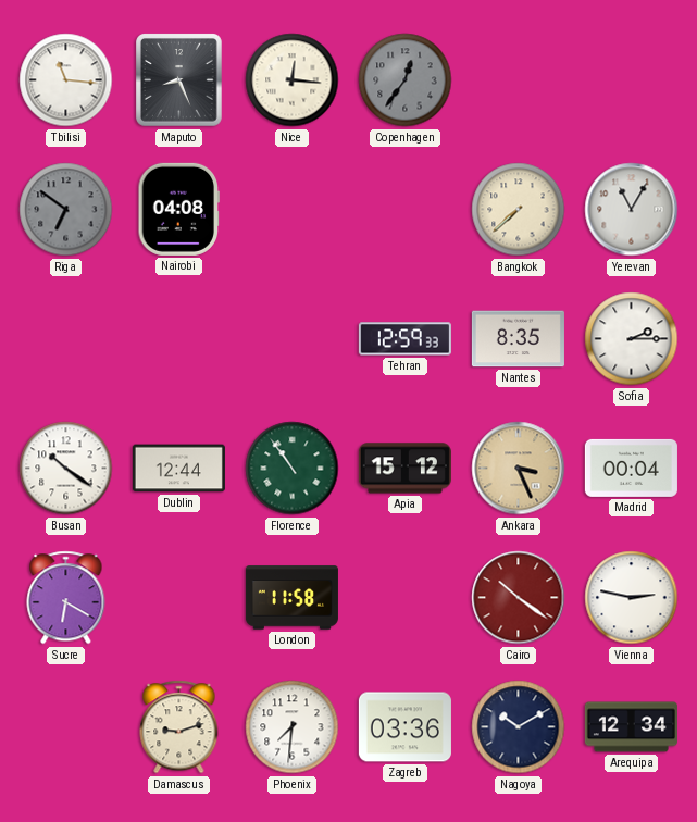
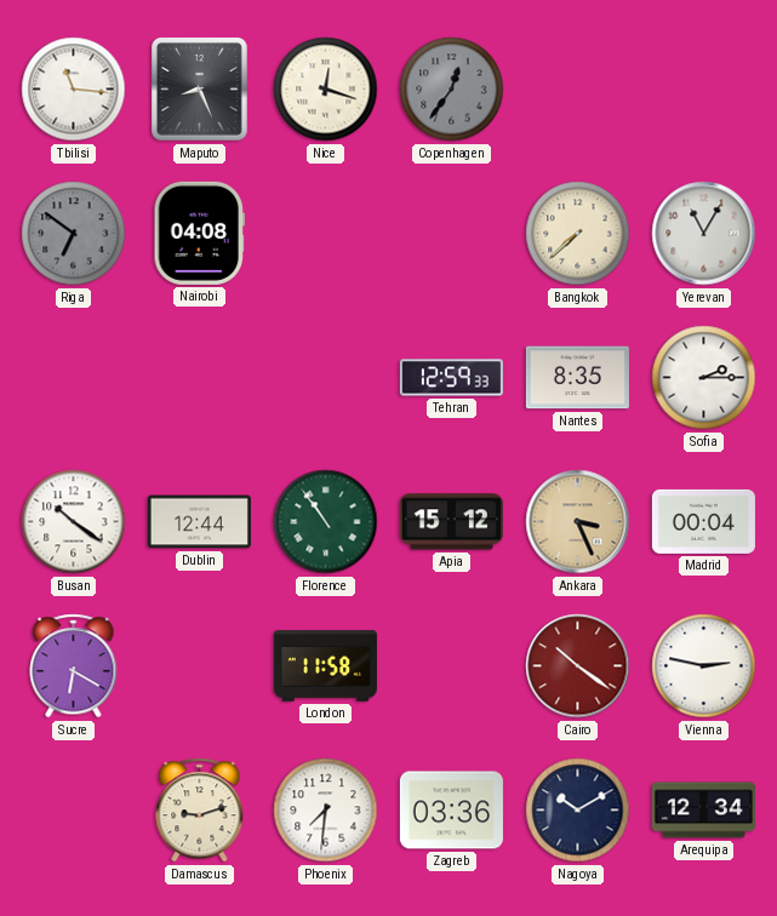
Nice: 12:16 -> 12:18
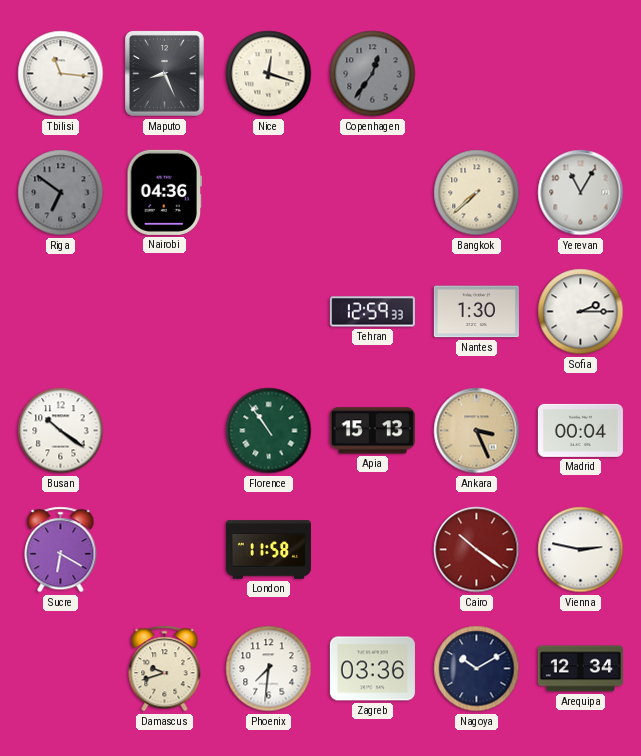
Nairobi: 04:08 -> 04:36
Nantes: 8:35 -> 1:30
Dublin: 12:44 -> none
Apia: 15:12 -> 15:13
Damascus: 9:12 -> 9:42
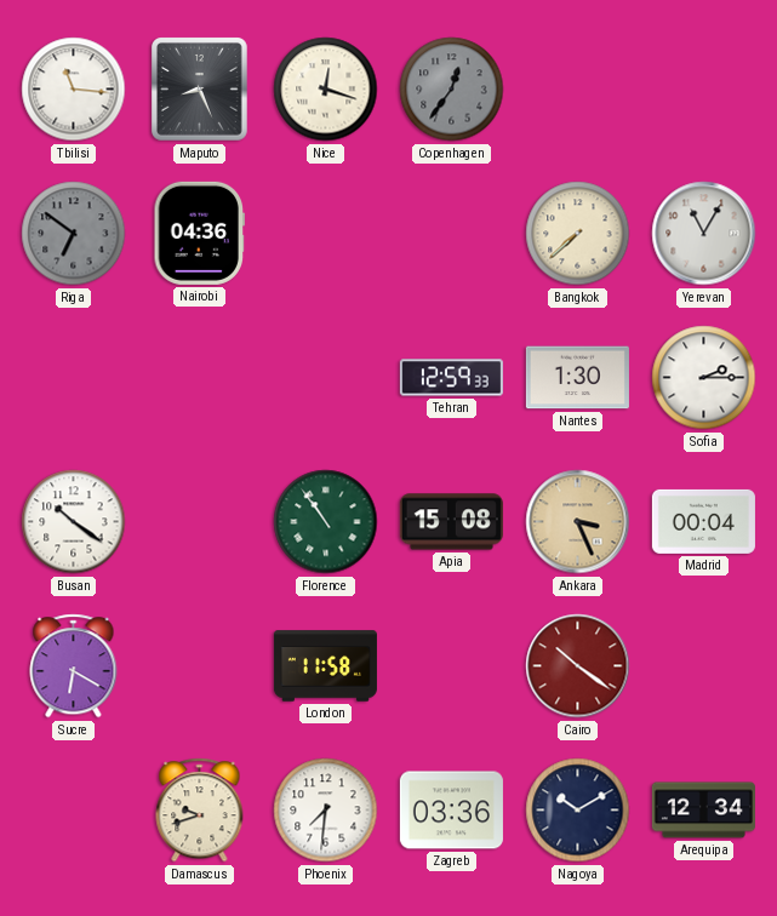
Apia: 15:13 -> 15:08
Vienna: 2:47 -> none
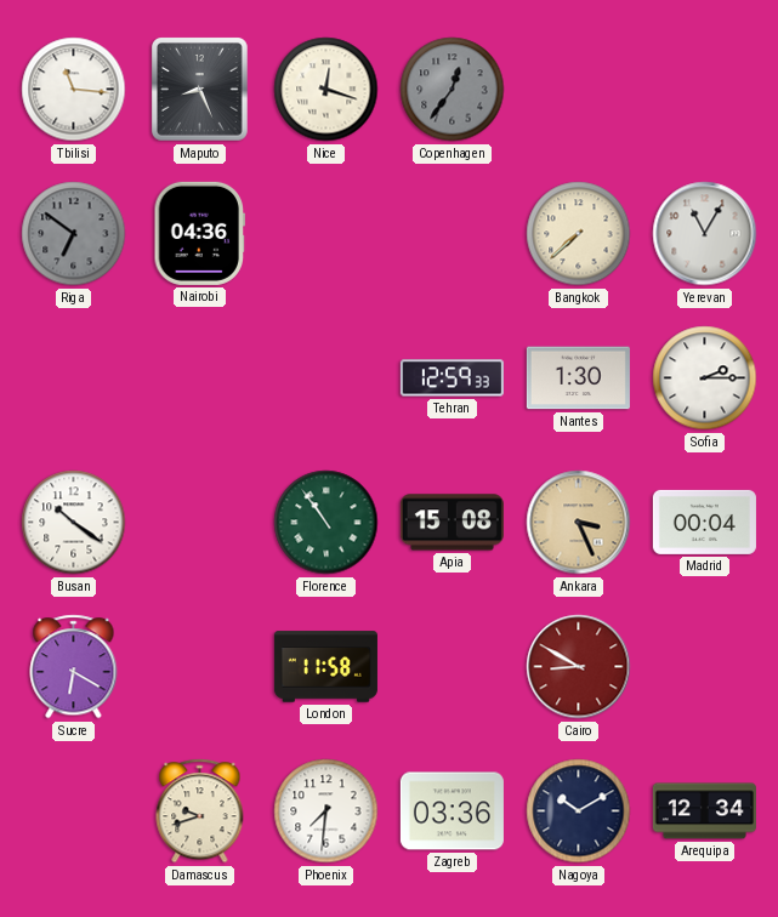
Cairo: 10:21 -> 8:50
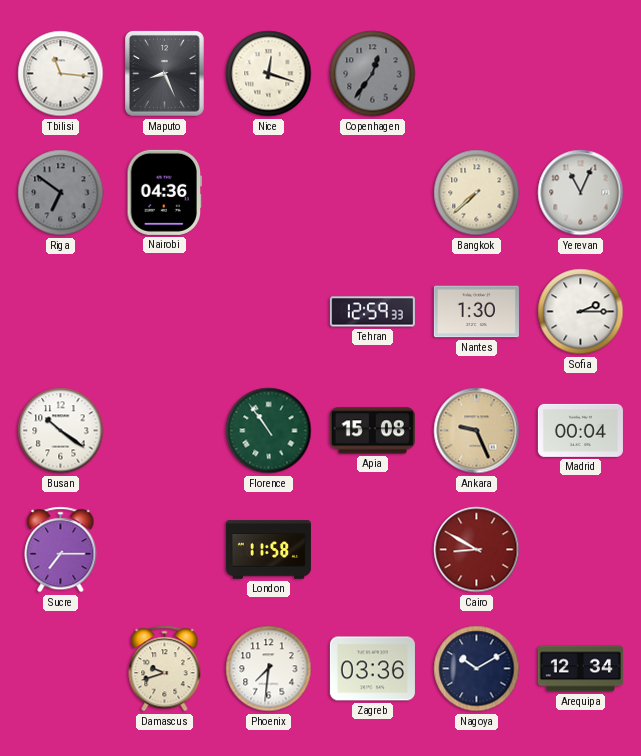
Yerevan: 11:05 -> 11:04
Ankara: 3:26 -> 9:26
Sucre: 6:20 -> 7:15
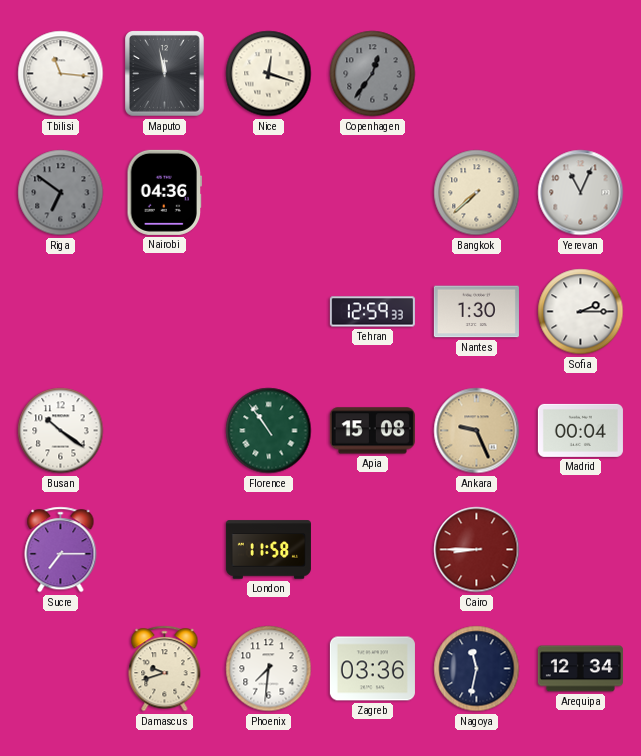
Maputo: 8:26 -> 11:58
Cairo: 8:50 -> 8:45
Nagoya: 10:10 -> 11:32
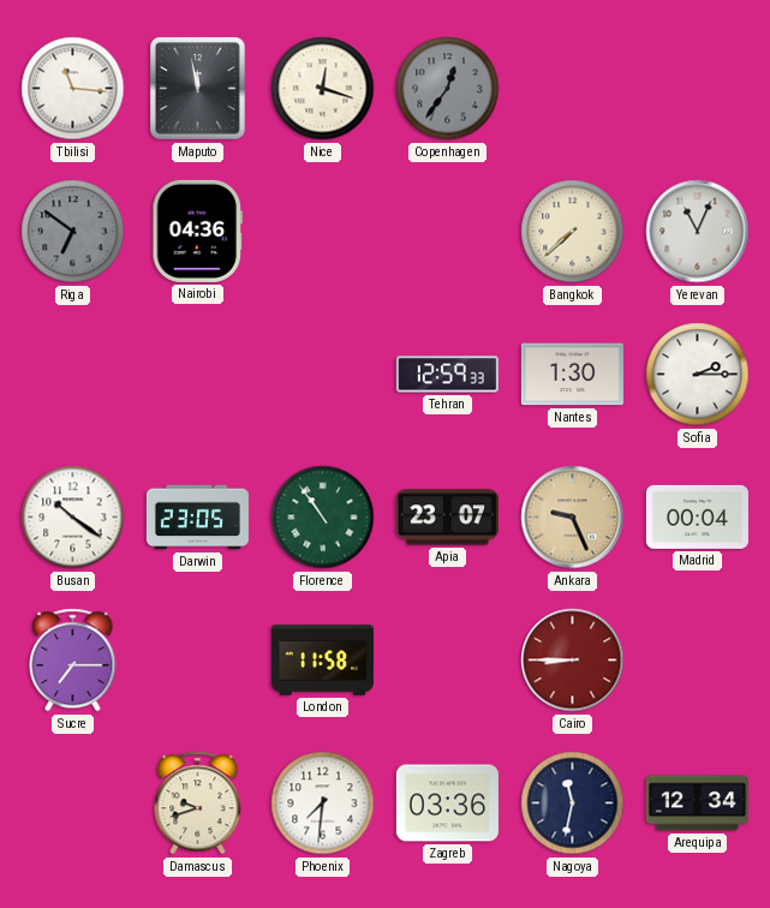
Darwin: none -> 23:05
Apia: 15:08 -> 23:07
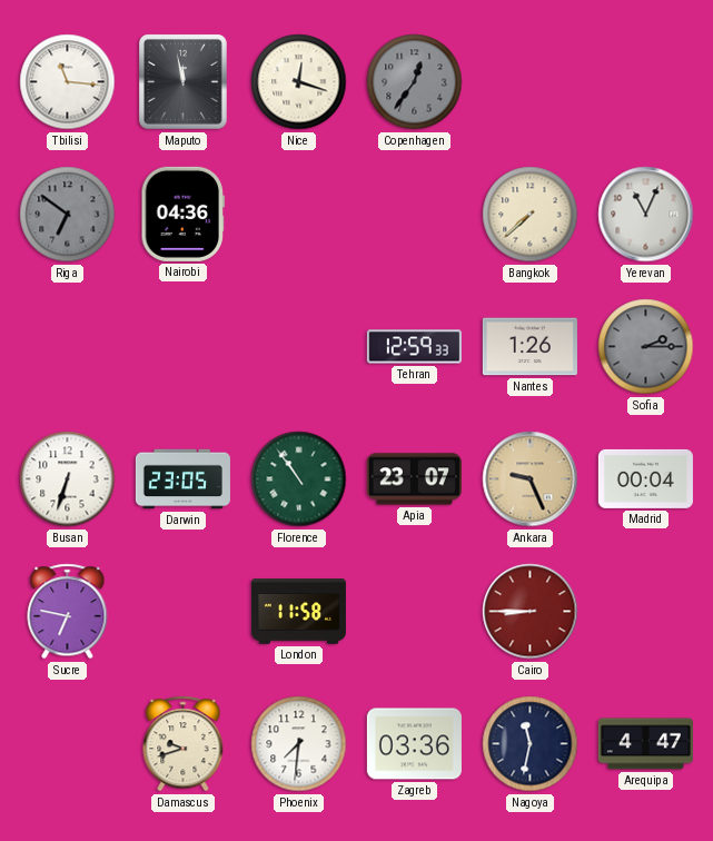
Nantes: 1:30 -> 1:26
Sofia dial: white -> grey
Busan: 10:21 -> 6:33
Sucre: 7:15 -> 6:47
Arequipa: 12:34 -> 4:47
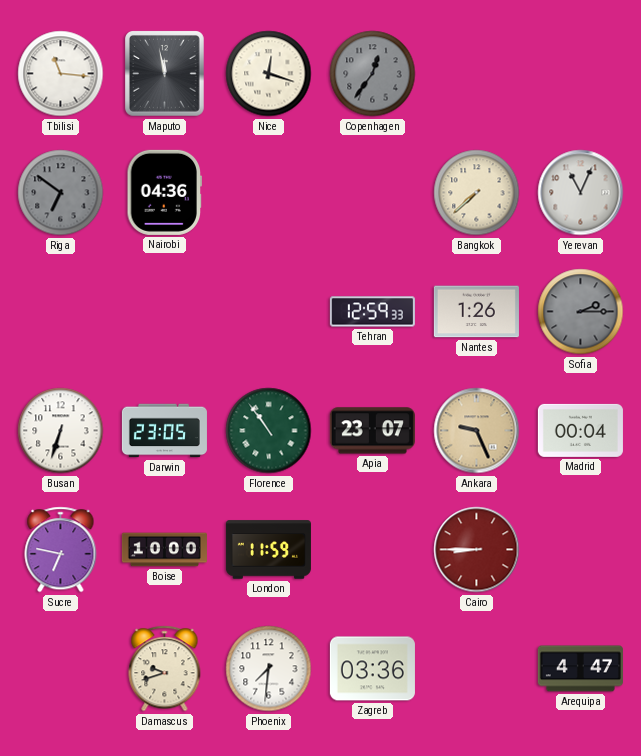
Boise: none -> 10:00
London: 11:58 -> 11:59
Nagoya: 11:32 -> none
